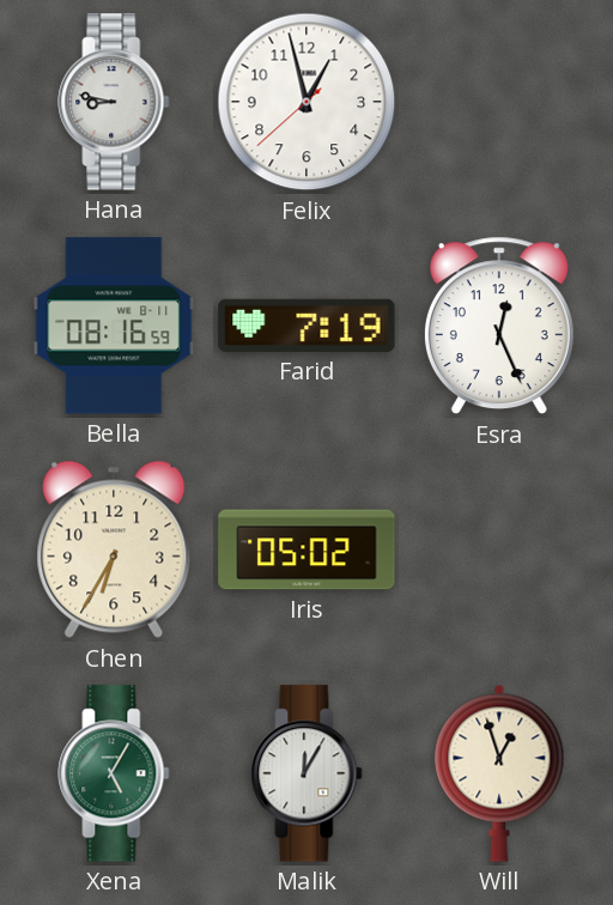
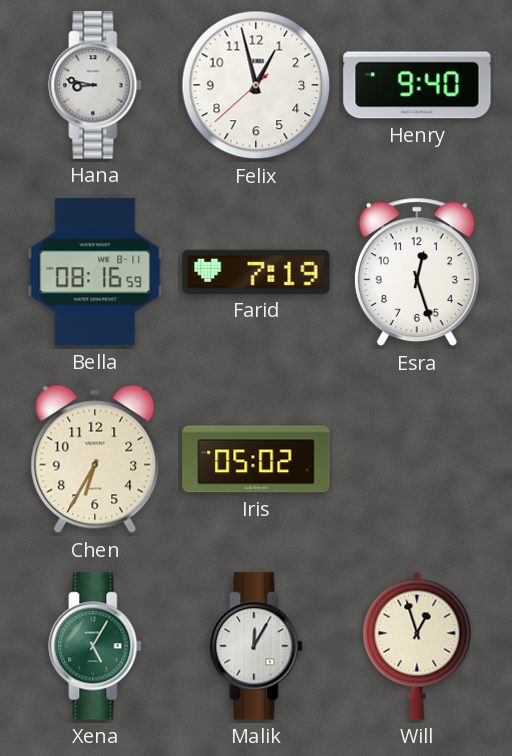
Henry: none -> 9:40
Esra: 12:26 -> 12:27
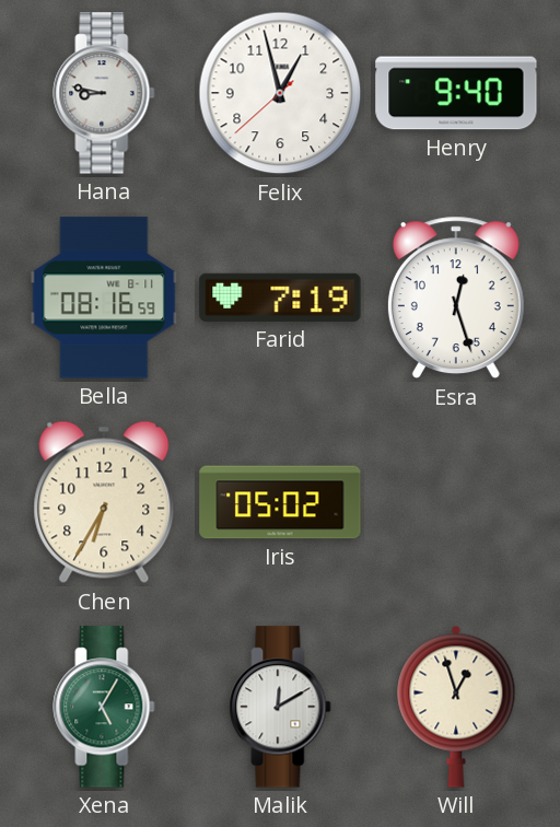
Malik: 12:05 -> 12:10
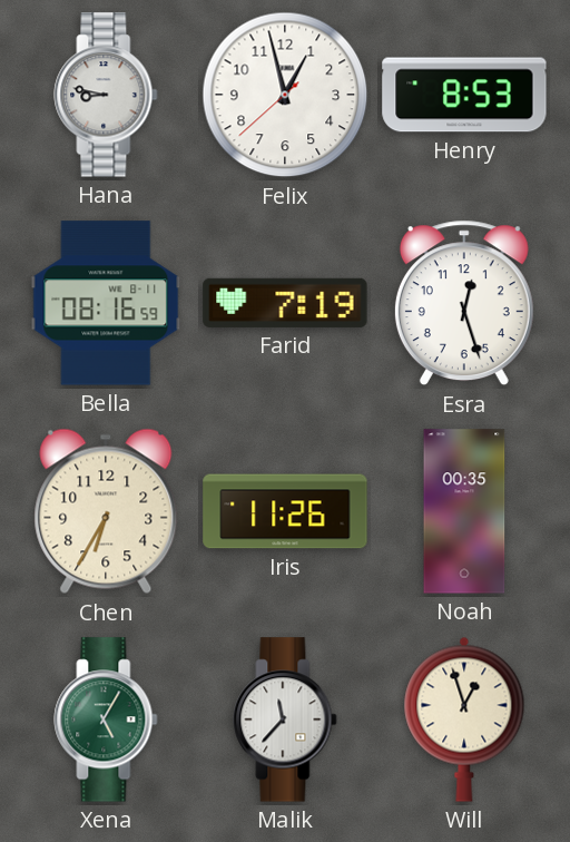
Henry: 9:40 -> 8:53
Iris: 05:02 -> 11:26
Noah: none -> 00:35
Malik: 12:10 -> 11:37
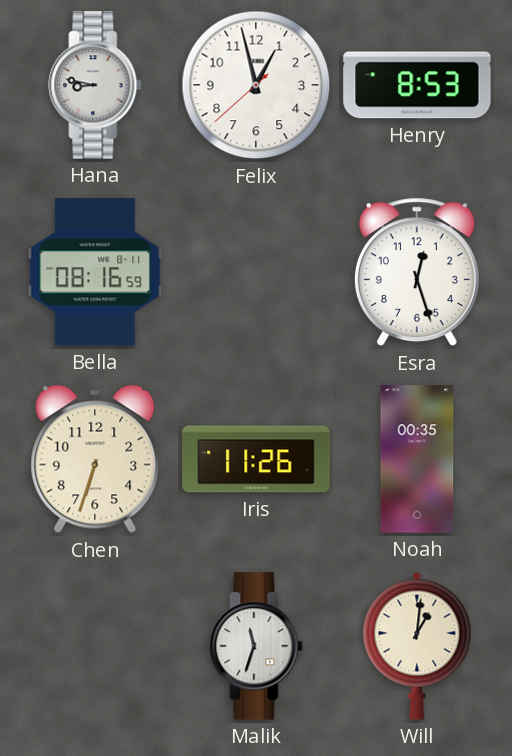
Farid: 7:19 -> none
Chen: 6:35 -> 6:33
Xena: 5:05 -> none
Malik: 11:37 -> 11:33
Will: 12:57 -> 1:01
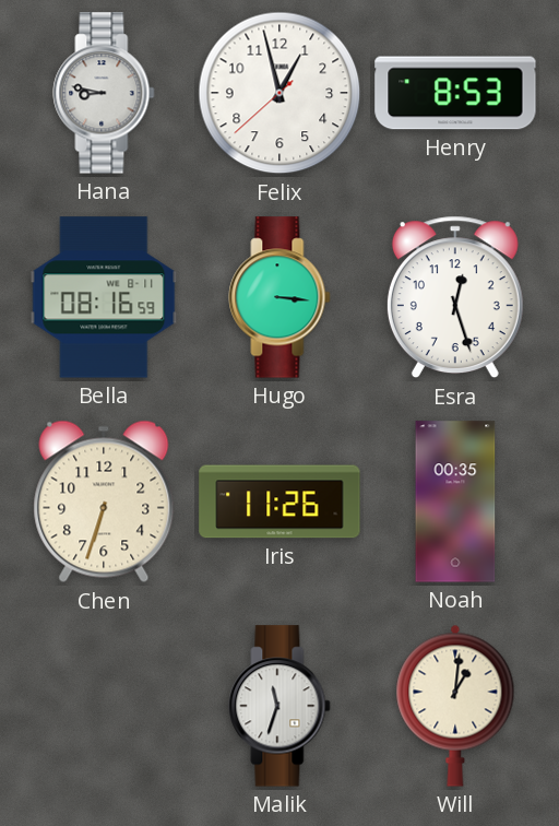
Hugo: none -> 3:16
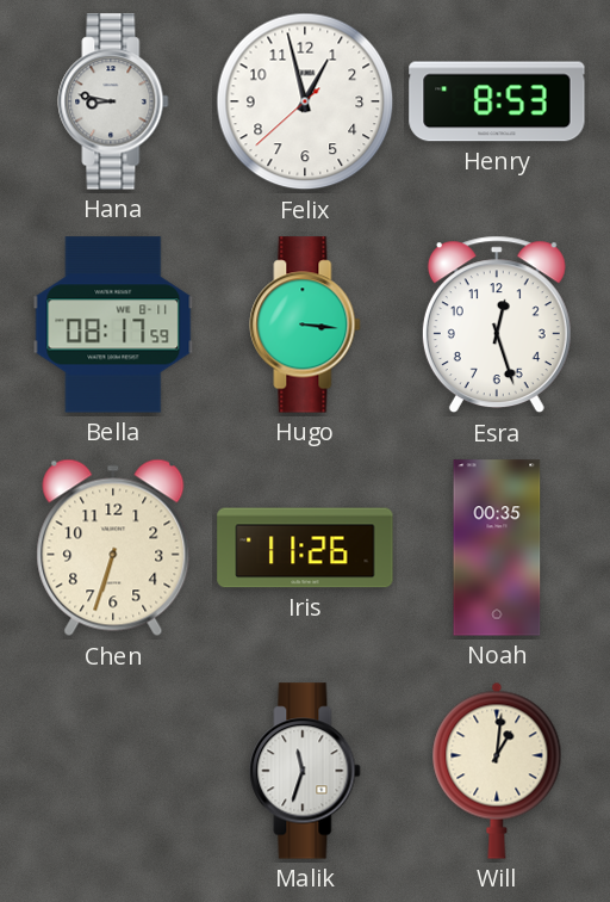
Bella: 08:16 -> 08:17
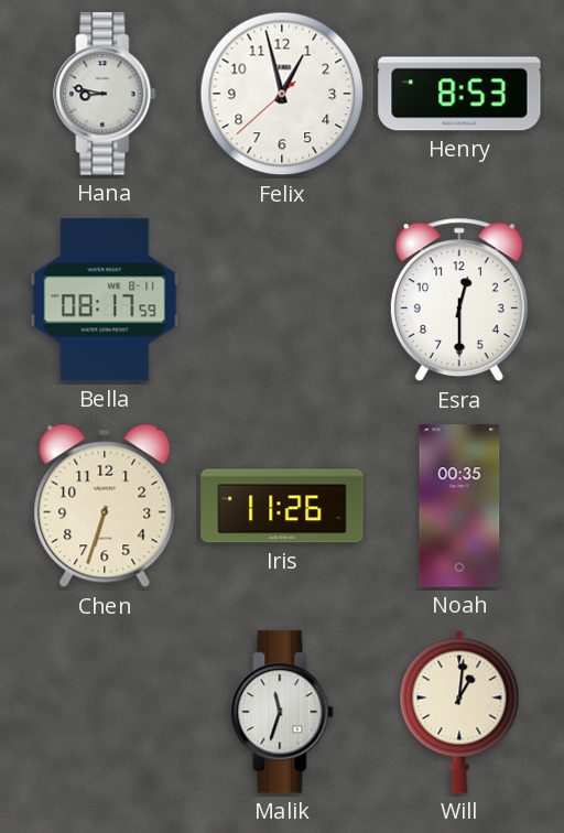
Hugo: 3:16 -> none
Esra: 12:27 -> 12:30
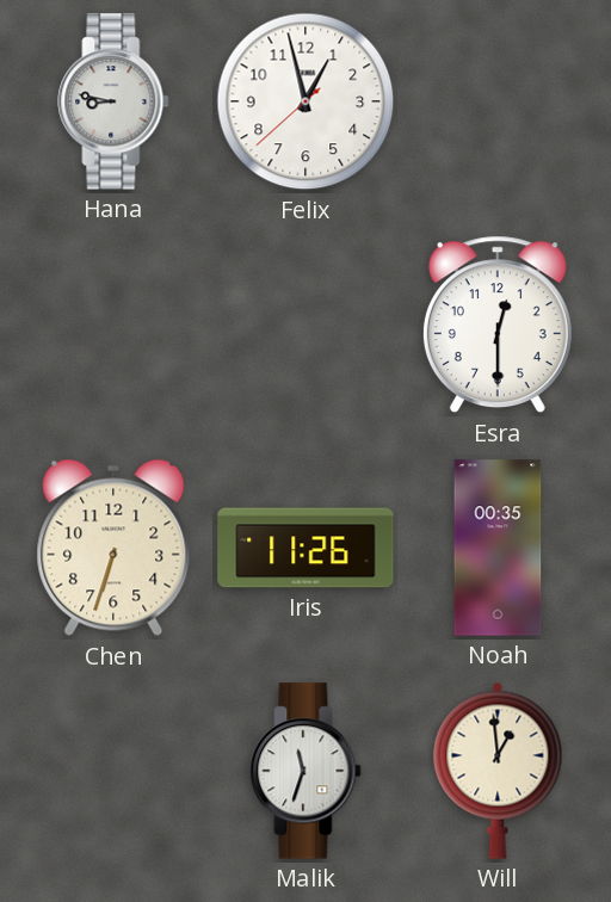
Henry: 8:53 -> none
Bella: 08:17 -> none
Will: 1:01 -> 12:59
